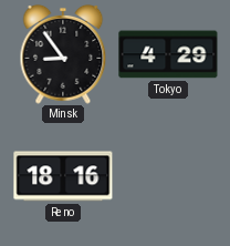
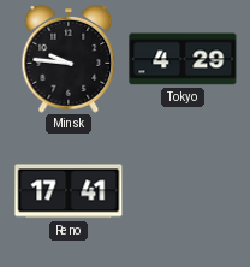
Minsk: 8:54 -> 9:46
Reno: 18:16 -> 17:41
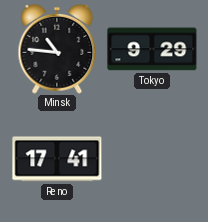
Minsk: 9:46 -> 10:46
Tokyo: 4:29 -> 9:29
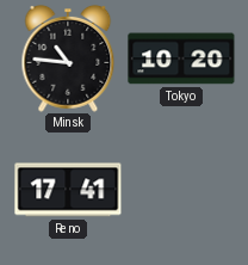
Tokyo: 9:29 -> 10:20
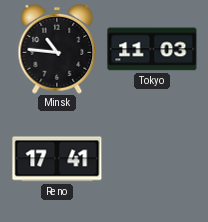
Tokyo: 10:20 -> 11:03
